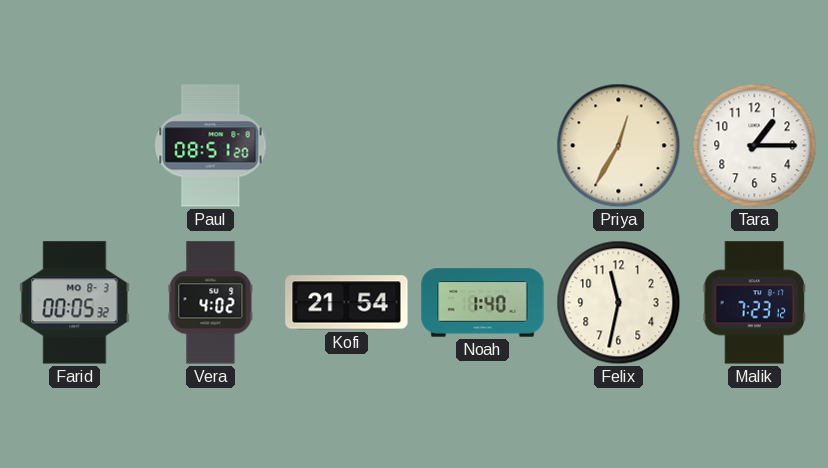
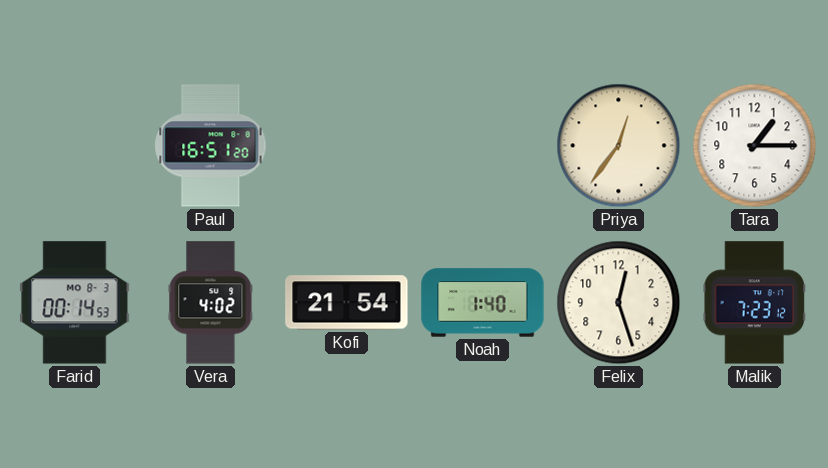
Paul: 08:51 -> 16:51
Priya: 12:35 -> 12:36
Farid: 00:05 -> 00:14
Felix: 11:32 -> 12:27
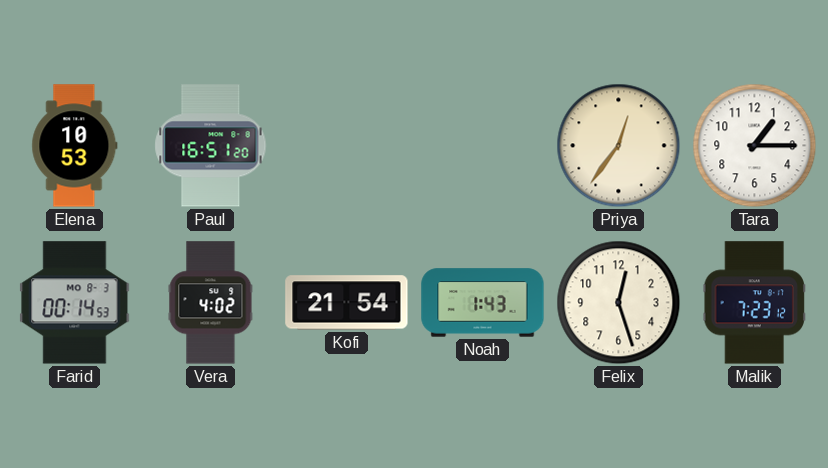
Elena: none -> 10:53
Noah: 1:40 -> 1:43
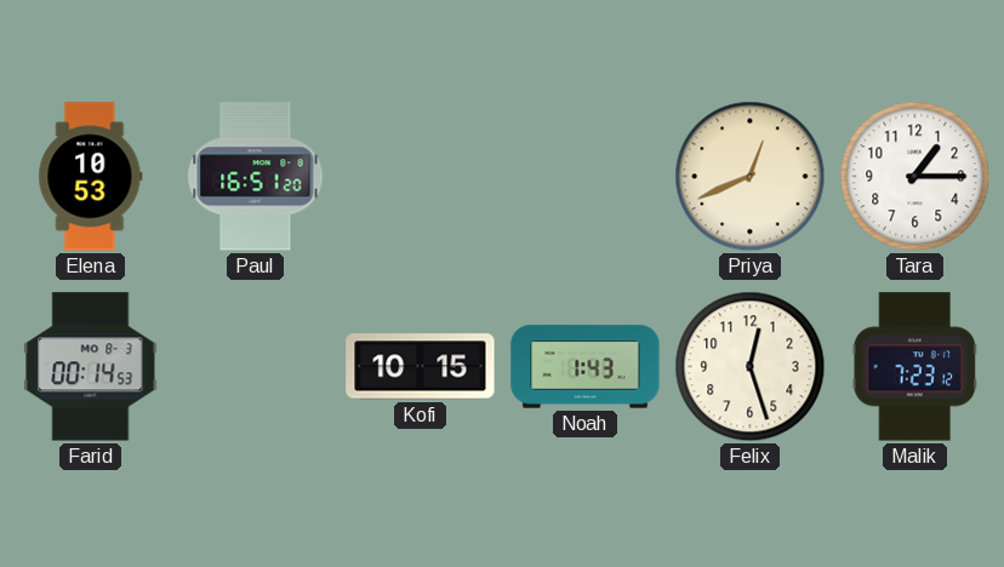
Priya: 12:36 -> 12:41
Vera: 4:02 -> none
Kofi: 21:54 -> 10:15
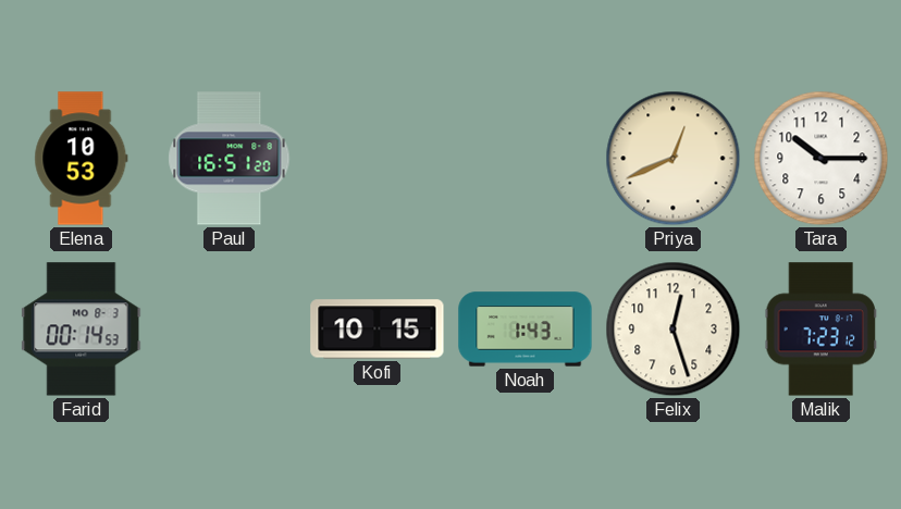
Tara: 1:15 -> 10:15
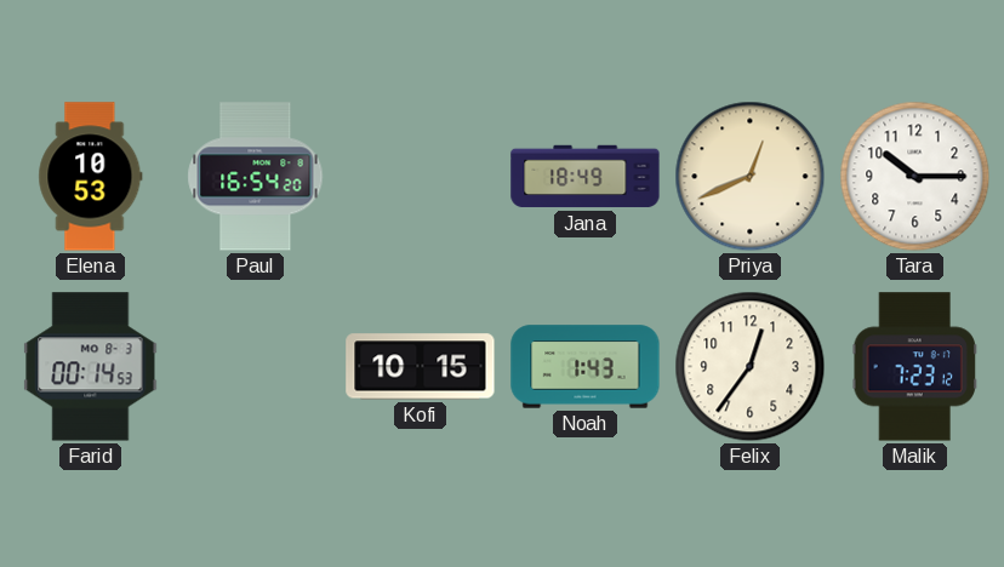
Paul: 16:51 -> 16:54
Jana: none -> 18:49
Felix: 12:27 -> 12:36
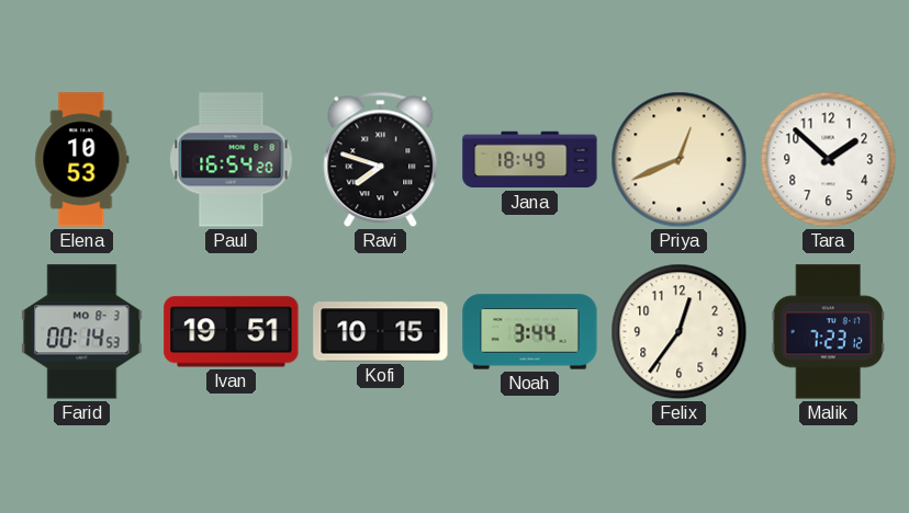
Ravi: none -> 7:48
Tara: 10:15 -> 1:52
Ivan: none -> 19:51
Noah: 1:43 -> 3:44
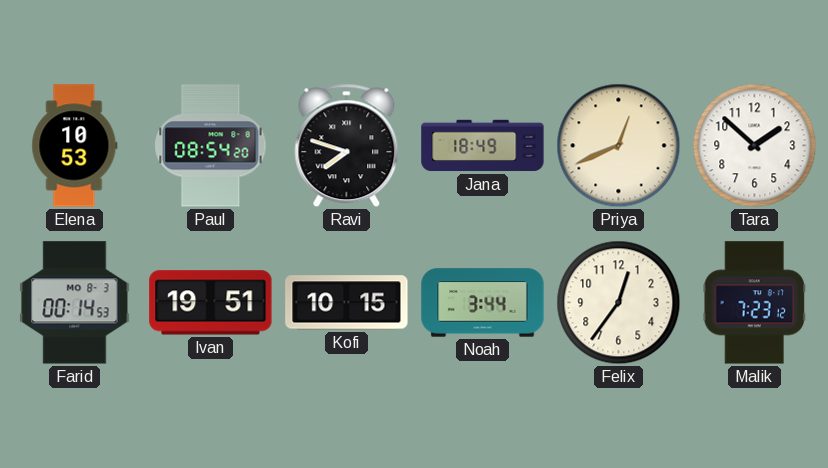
Paul: 16:54 -> 08:54
